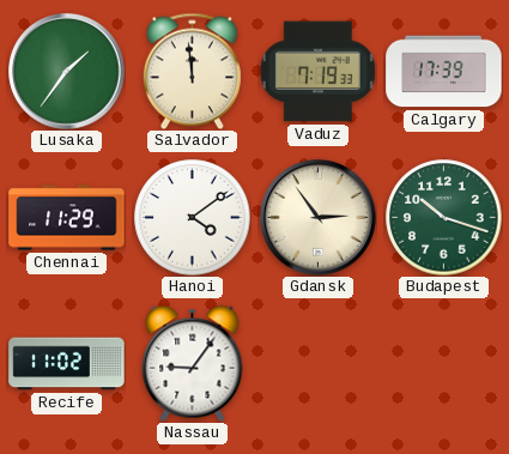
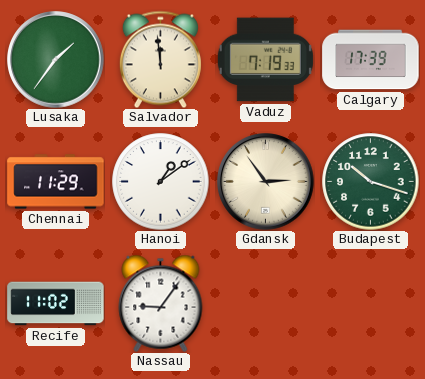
Hanoi: 4:09 -> 1:09
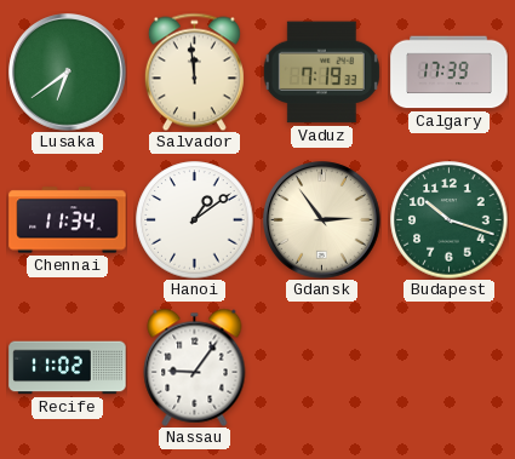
Lusaka: 1:36 -> 6:39
Chennai: 11:29 -> 11:34
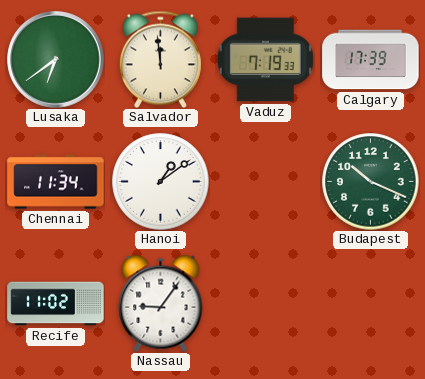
Gdansk: 2:54 -> none
Budapest: 10:18 -> 10:19
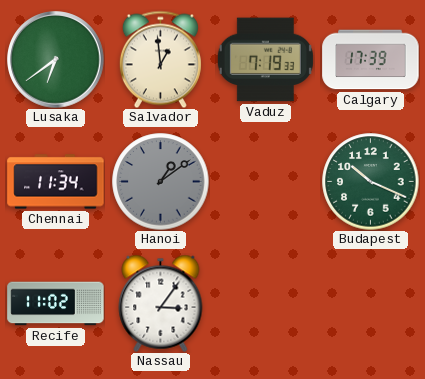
Salvador: 11:59 -> 12:59
Hanoi dial: white -> grey
Nassau: 9:06 -> 3:06
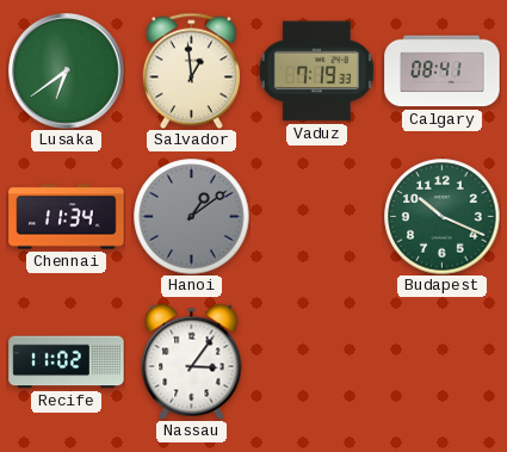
Calgary: 17:39 -> 08:41
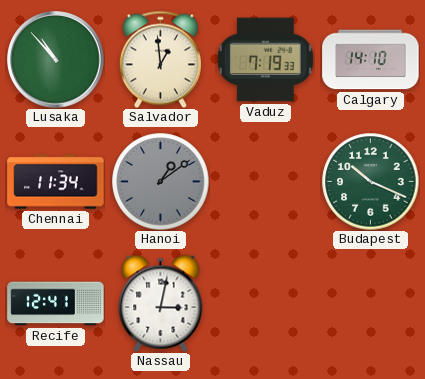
Lusaka: 6:39 -> 10:53
Calgary: 08:41 -> 14:10
Recife: 11:02 -> 12:41
Nassau: 3:06 -> 3:02
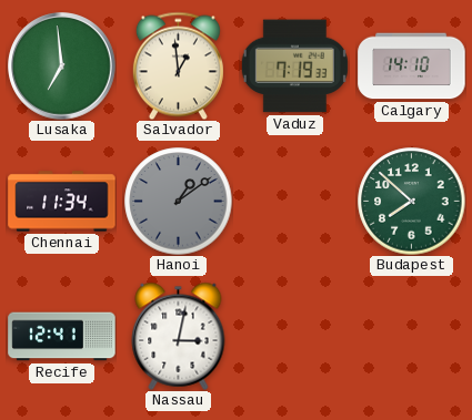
Lusaka: 10:53 -> 6:59
Budapest: 10:19 -> 7:52
